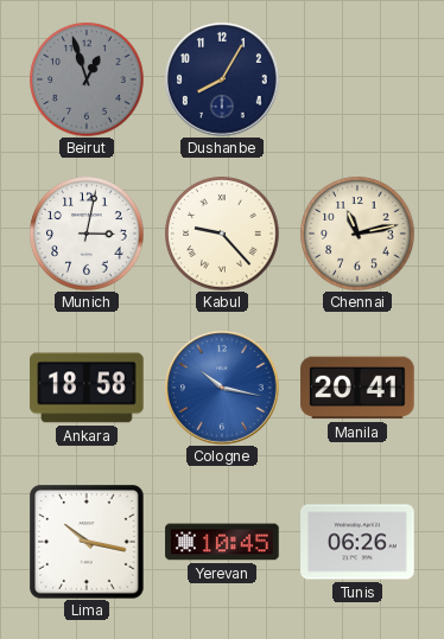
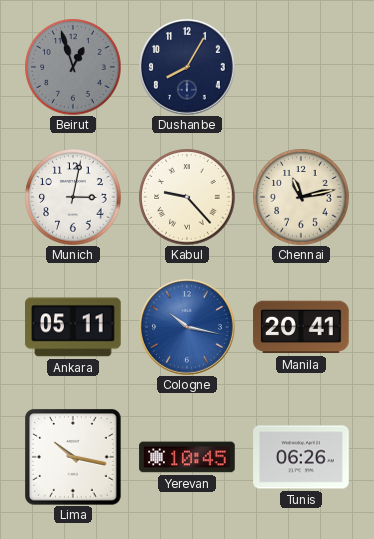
Ankara: 18:58 -> 05:11
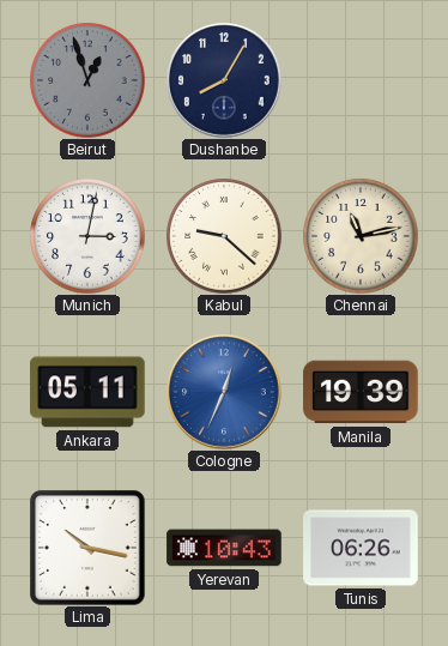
Kabul: 9:23 -> 9:22
Cologne: 10:17 -> 12:34
Manila: 20:41 -> 19:39
Yerevan: 10:45 -> 10:43
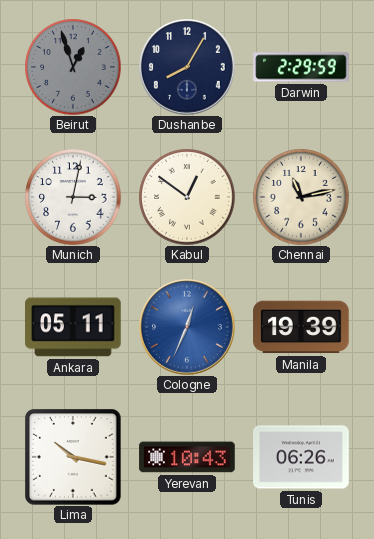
Darwin: none -> 2:29
Kabul: 9:22 -> 12:51
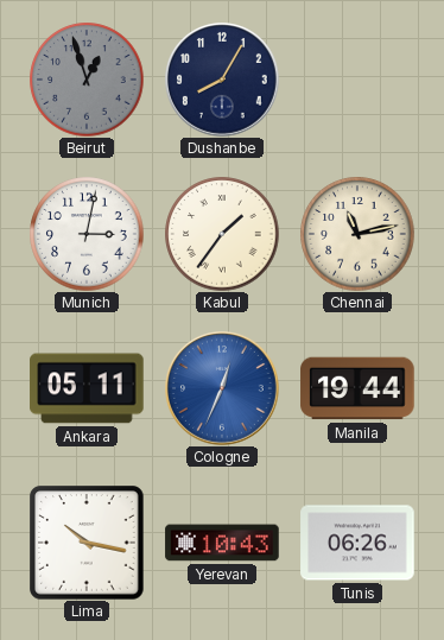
Darwin: 2:29 -> none
Kabul: 12:51 -> 1:36
Manila: 19:39 -> 19:44
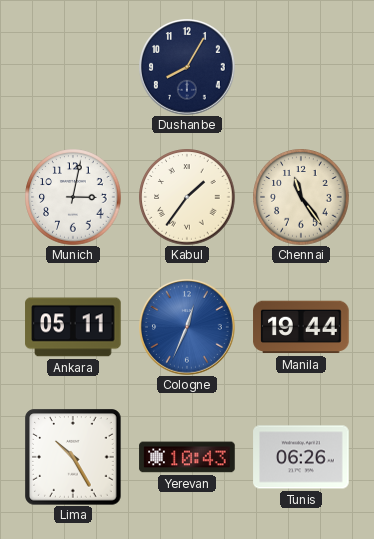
Beirut: 12:57 -> none
Chennai: 11:13 -> 11:24
Lima: 10:17 -> 10:25
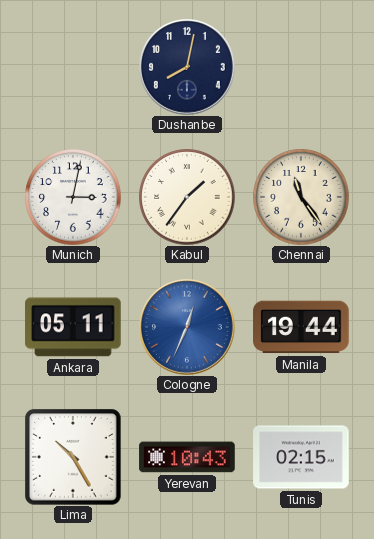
Dushanbe: 8:05 -> 8:02
Tunis: 06:26 -> 02:15
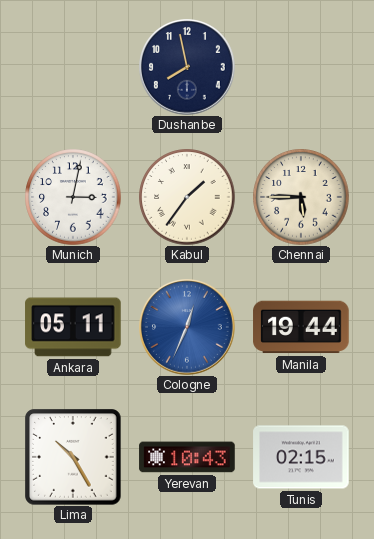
Dushanbe: 8:02 -> 7:58
Chennai: 11:24 -> 5:45
